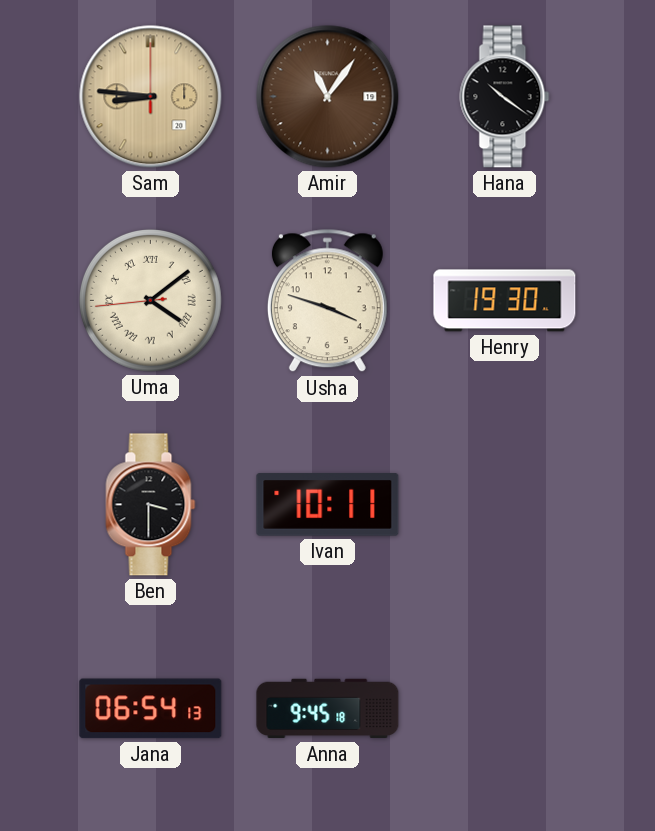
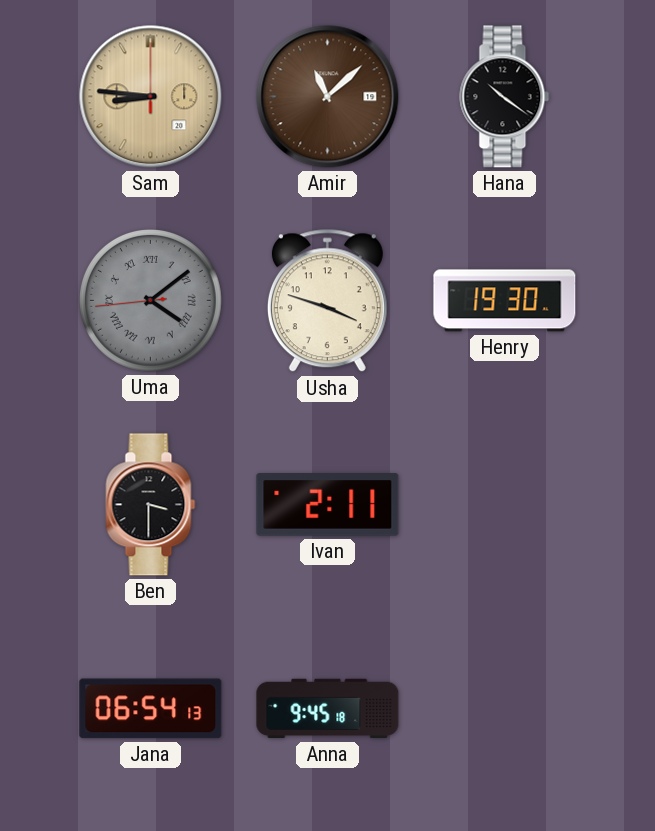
Amir: 11:06 -> 11:08
Uma dial: cream -> grey
Ivan: 10:11 -> 2:11
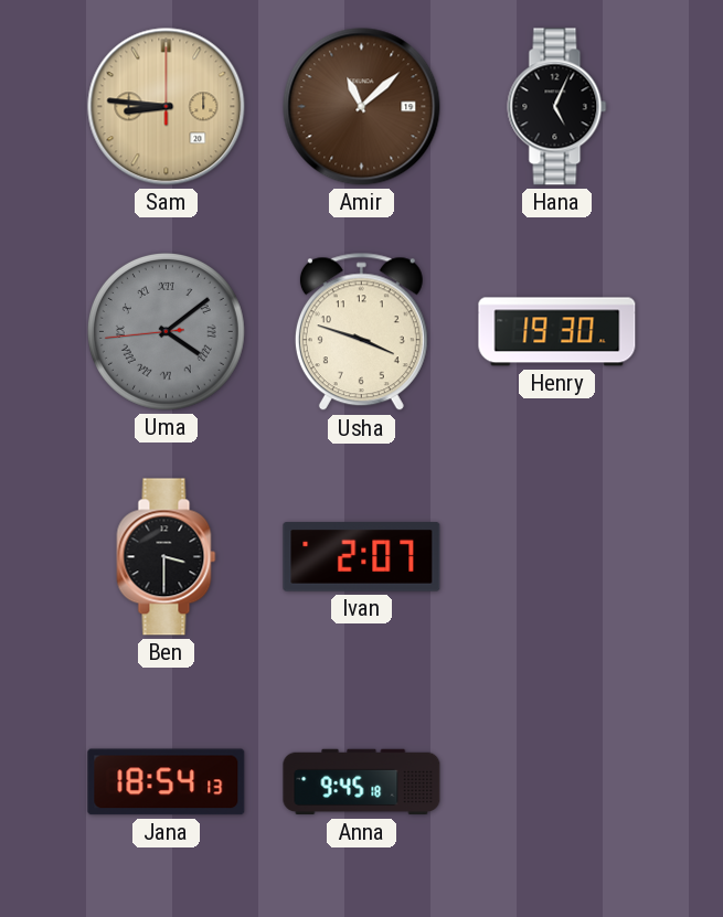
Hana: 10:21 -> 5:04
Ivan: 2:11 -> 2:07
Jana: 06:54 -> 18:54
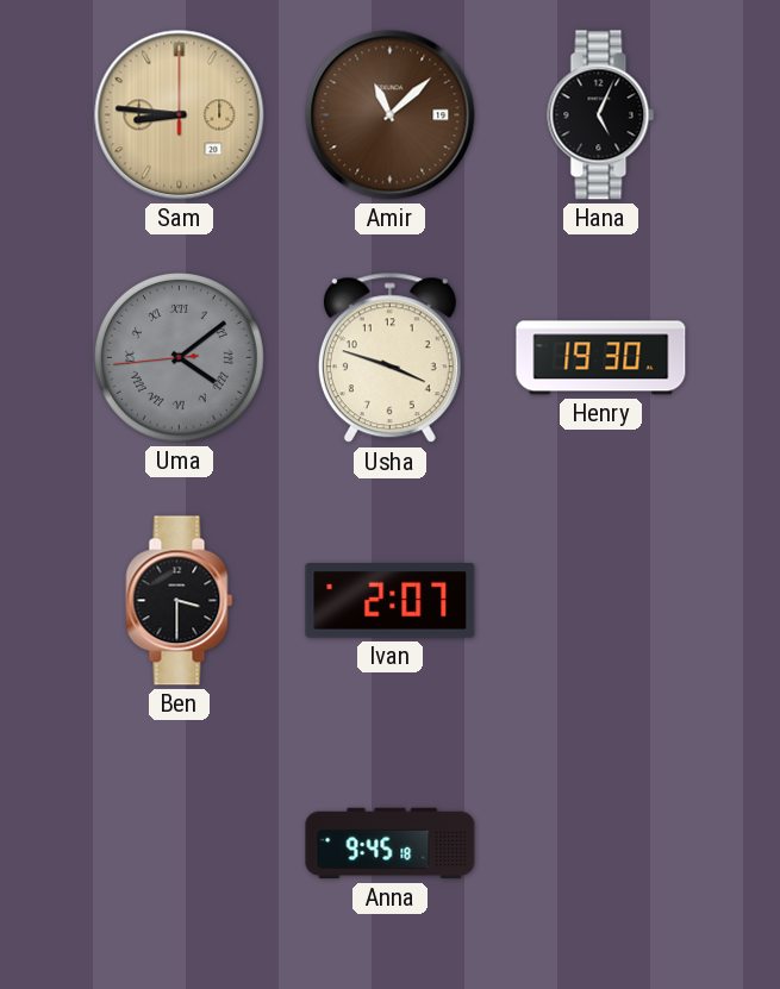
Jana: 18:54 -> none
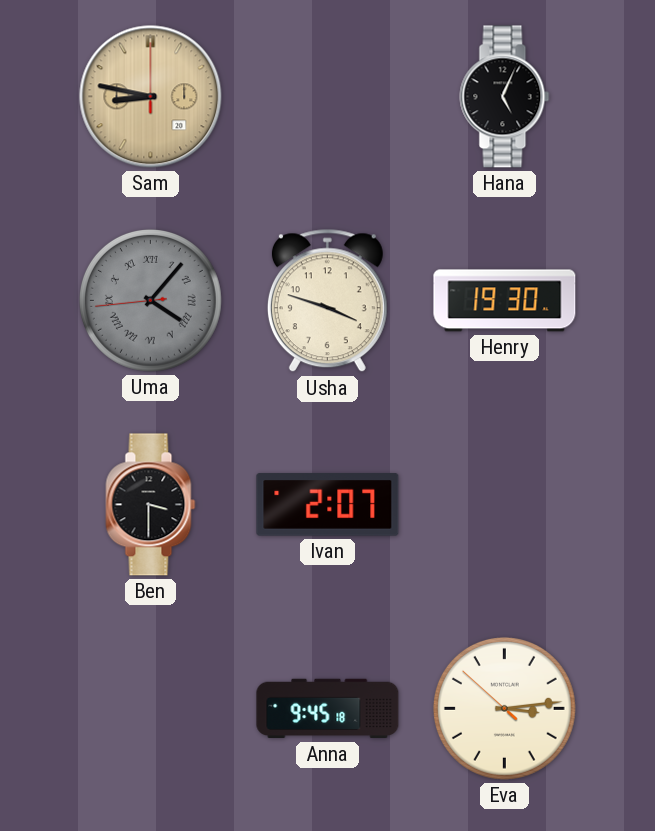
Sam: 8:46 -> 8:47
Amir: 11:08 -> none
Uma: 4:08 -> 4:06
Eva: none -> 3:13
